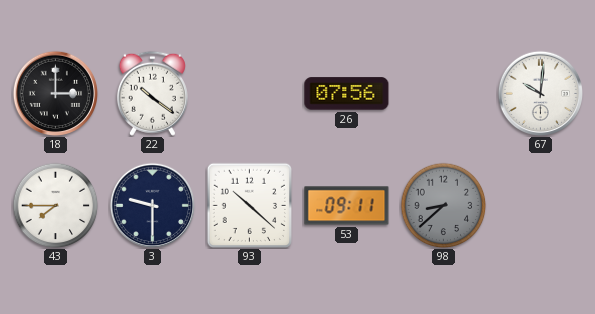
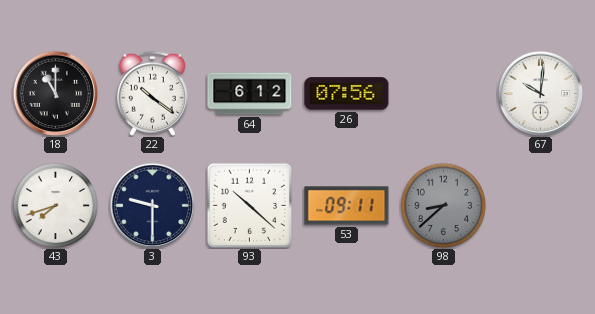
18: 3:00 -> 11:00
64: none -> 6:12
43: 7:45 -> 7:42
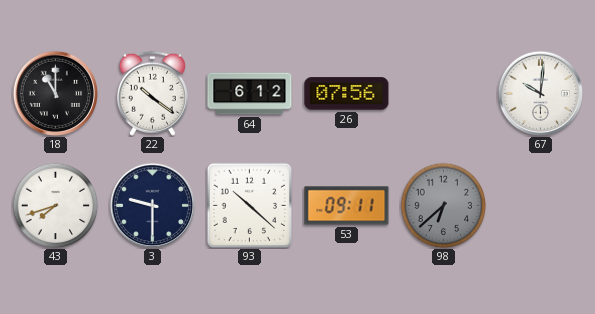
98: 8:38 -> 6:38
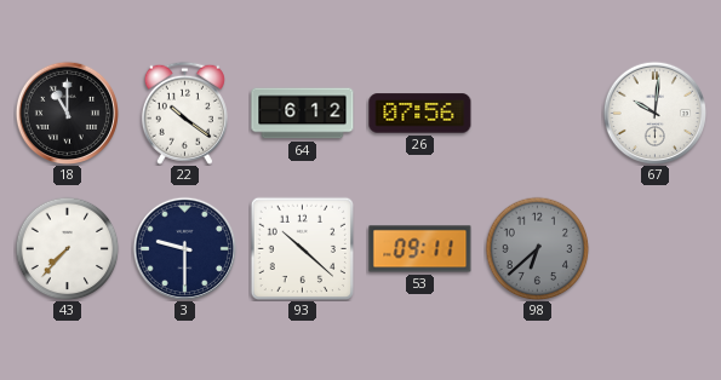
43: 7:42 -> 7:37
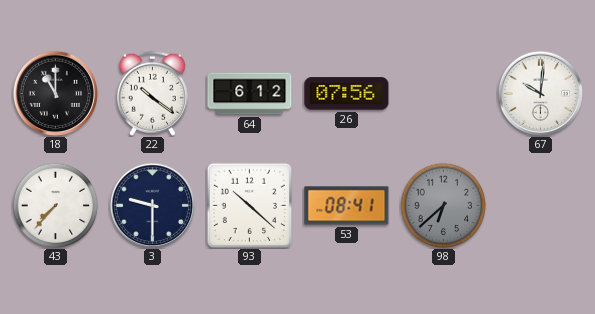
53: 09:11 -> 08:41
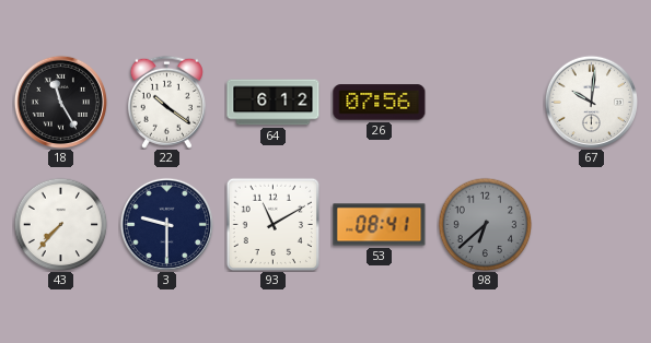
18: 11:00 -> 11:25
93: 10:22 -> 11:10
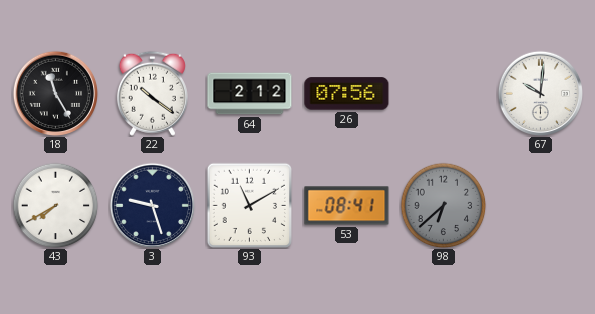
64: 6:12 -> 2:12
43: 7:37 -> 7:40
3: 9:30 -> 9:27
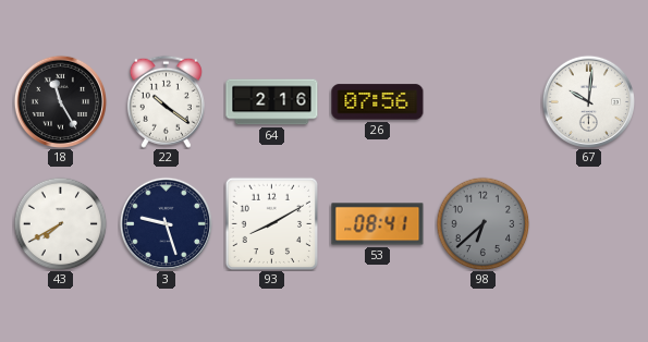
64: 2:12 -> 2:16
93: 11:10 -> 8:10
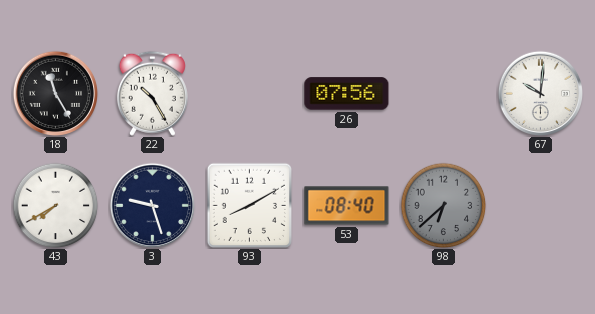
22: 10:21 -> 10:25
64: 2:16 -> none
53: 08:41 -> 08:40
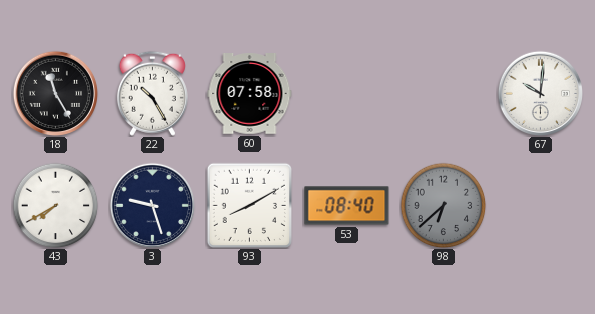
60: none -> 07:58
26: 07:56 -> none
